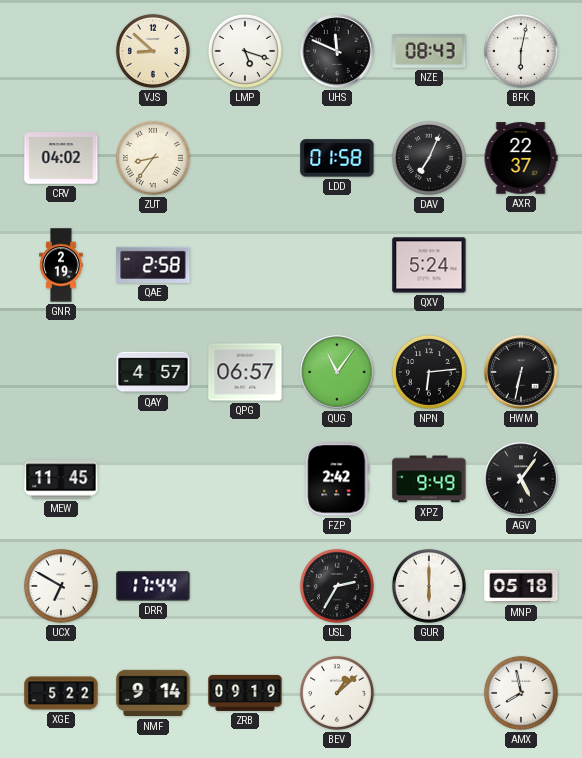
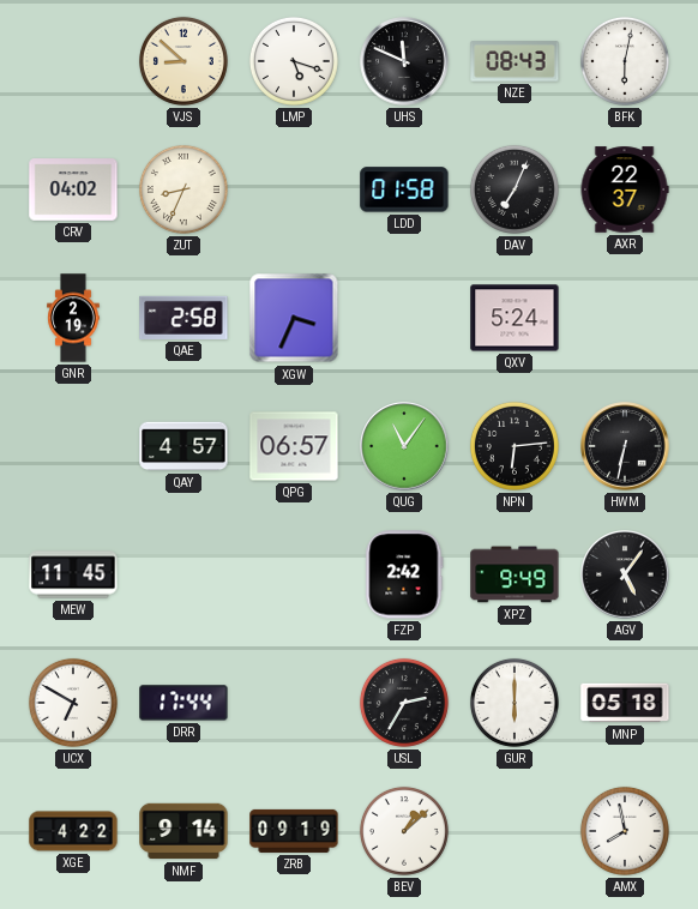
ZUT: 8:36 -> 8:34
XGW: none -> 3:34
XGE: 5:22 -> 4:22
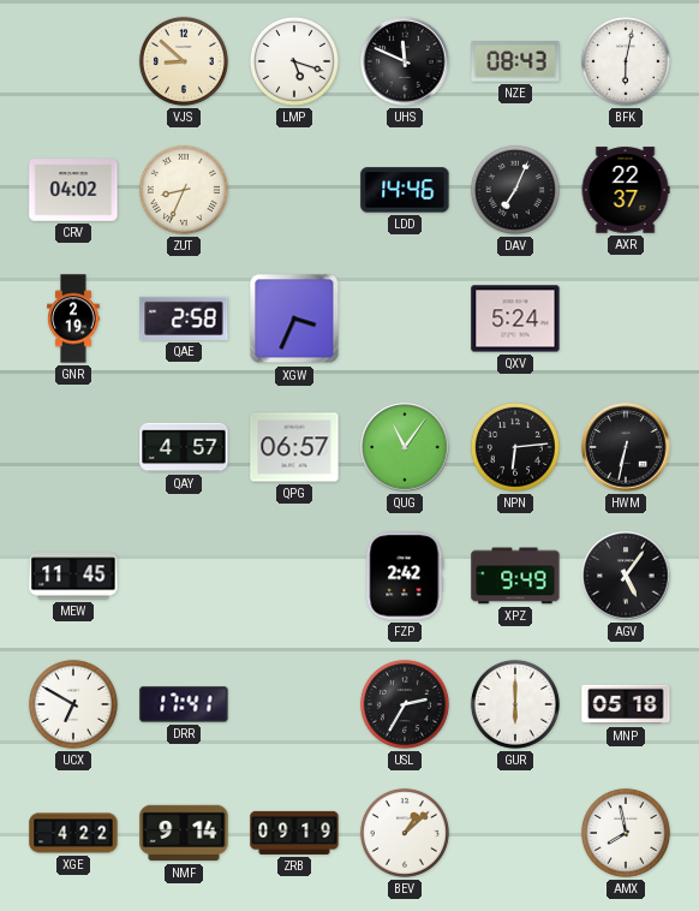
LDD: 01:58 -> 14:46
DRR: 17:44 -> 17:41
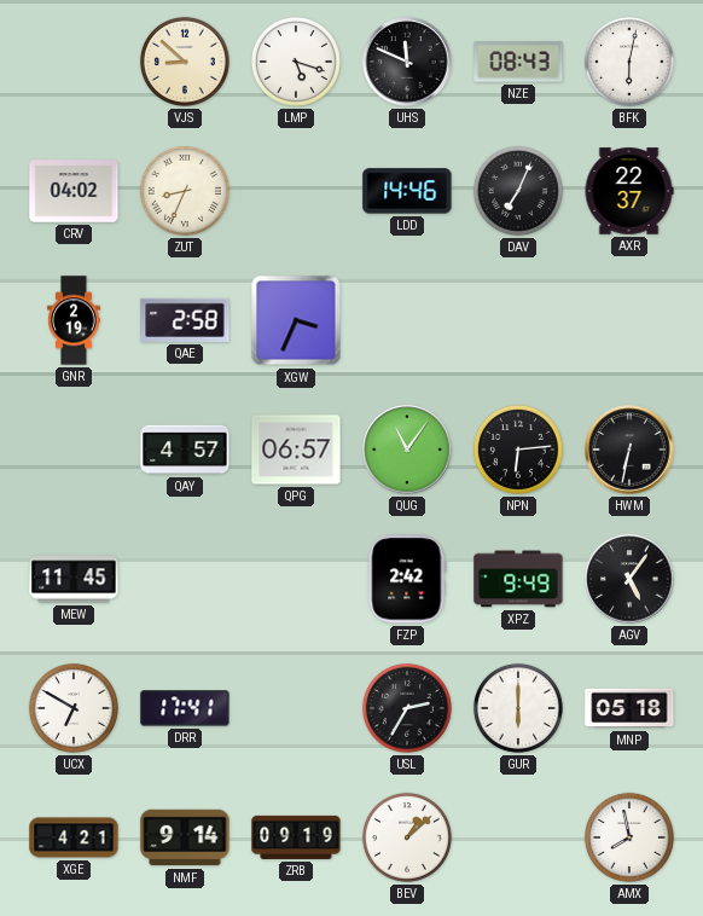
QXV: 5:24 -> none
XGE: 4:22 -> 4:21
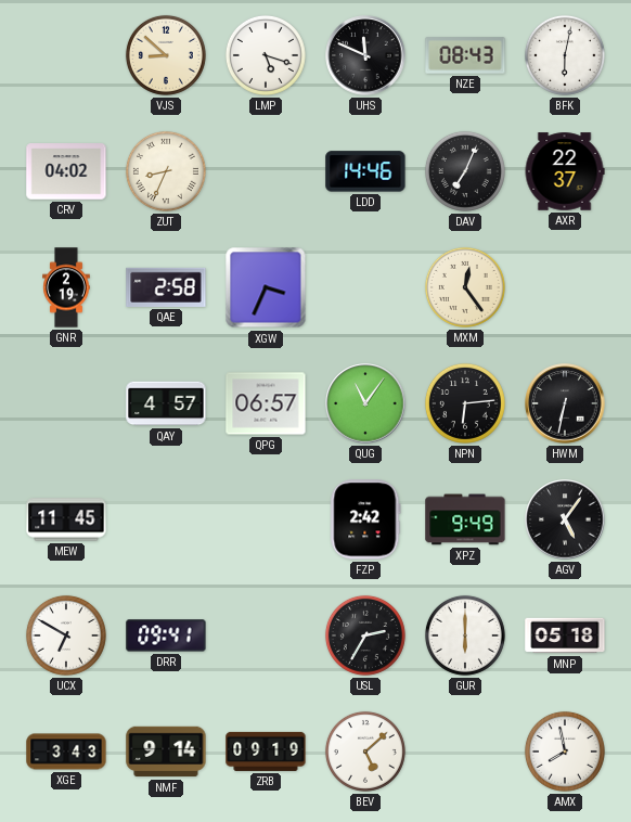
MXM: none -> 12:24
DRR: 17:41 -> 09:41
XGE: 4:21 -> 3:43
BEV: 1:08 -> 5:08
